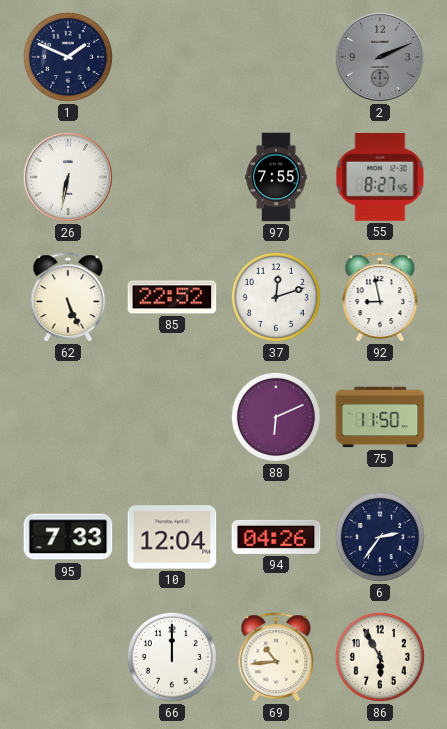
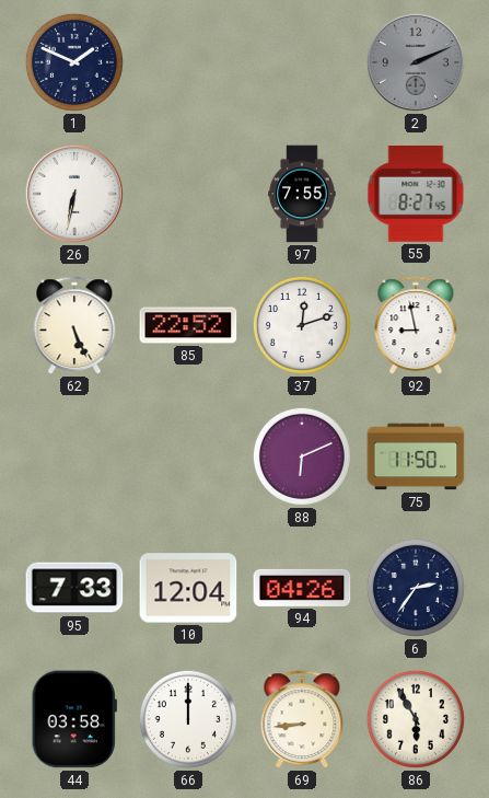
44: none -> 03:58
69: 10:44 -> 8:44
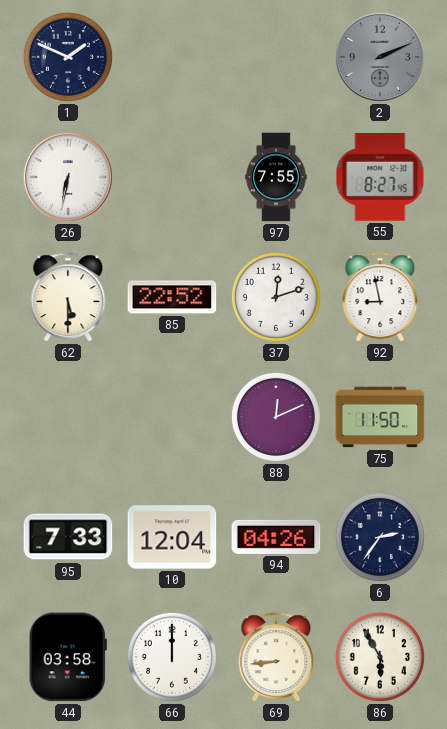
62: 5:26 -> 5:30
88: 6:11 -> 12:11
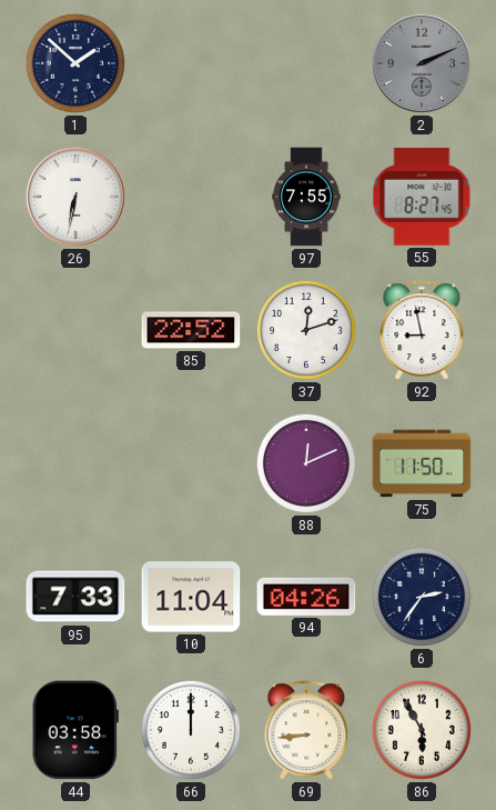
1: 1:49 -> 1:52
62: 5:30 -> none
10: 12:04 -> 11:04
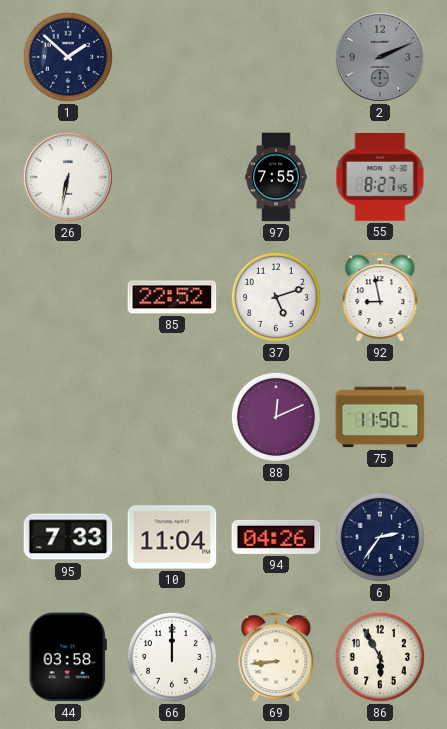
37: 12:12 -> 5:12
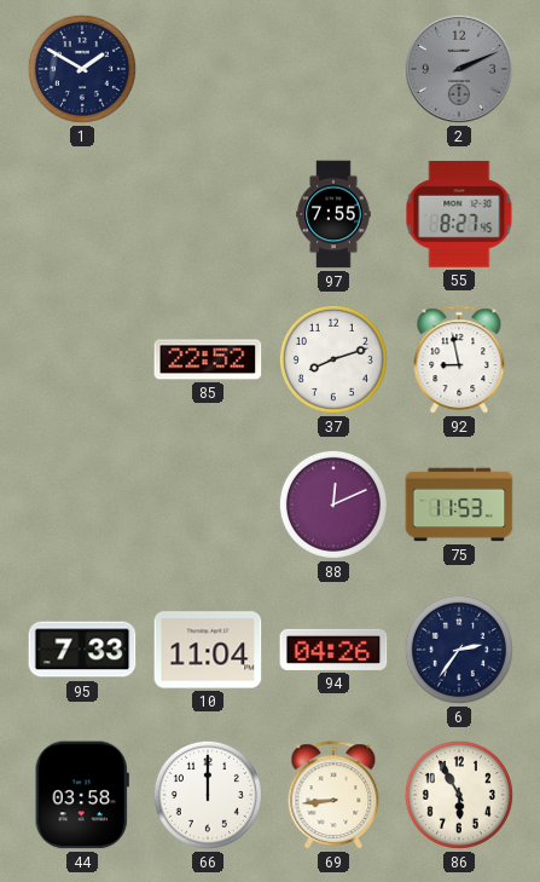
1: 1:52 -> 1:50
26: 6:32 -> none
37: 5:12 -> 8:12
75: 11:50 -> 11:53
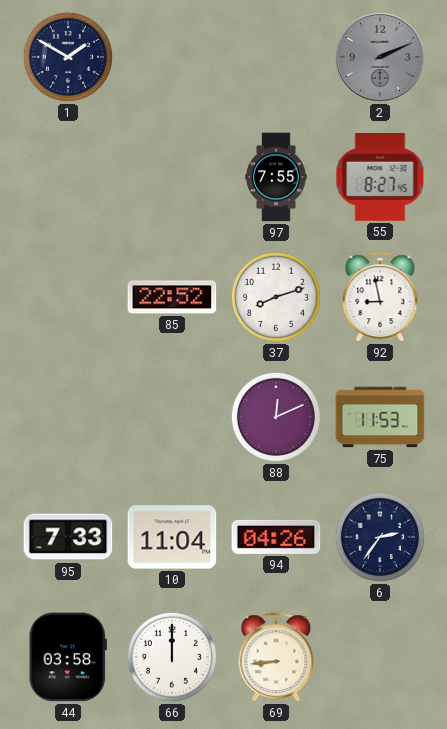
86: 5:55 -> none
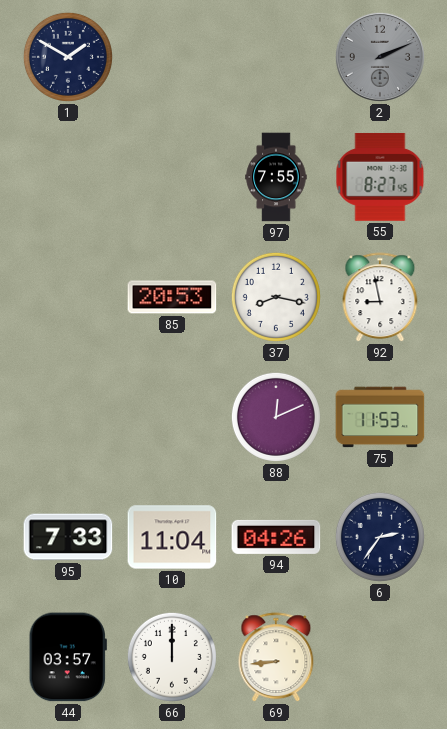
85: 22:52 -> 20:53
37: 8:12 -> 8:17
44: 03:58 -> 03:57
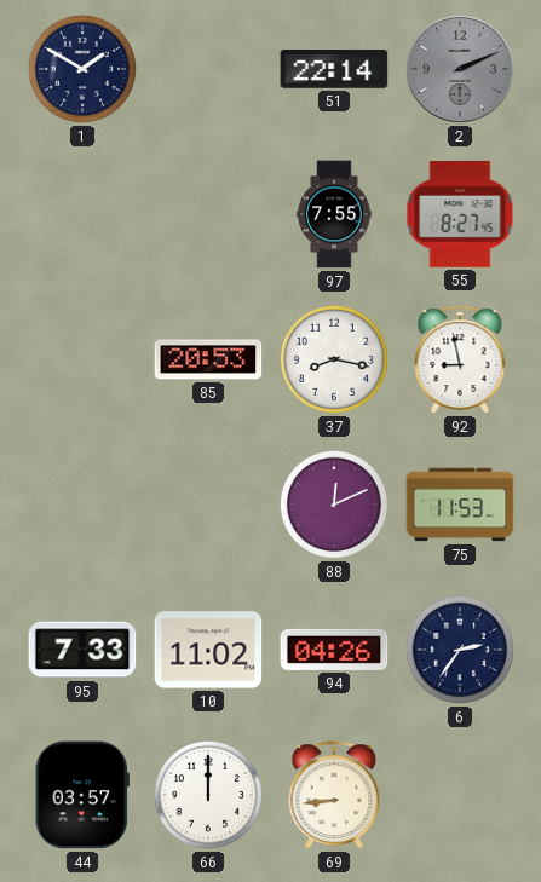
51: none -> 22:14
10: 11:04 -> 11:02
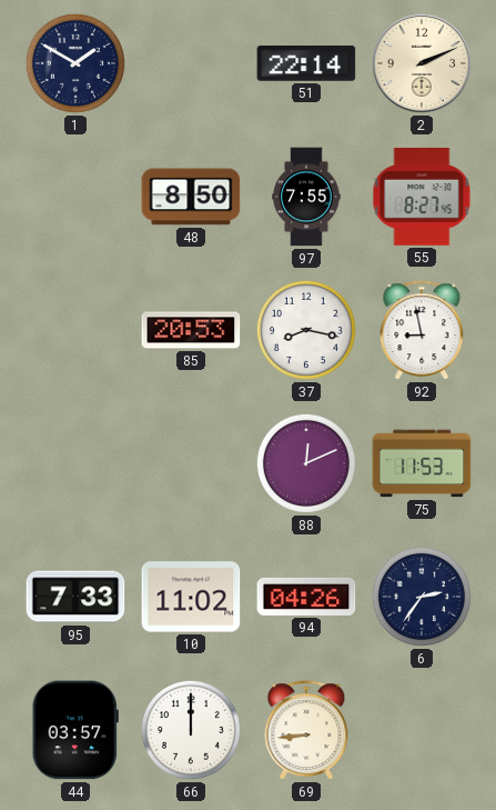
2 dial: grey -> cream
48: none -> 8:50
